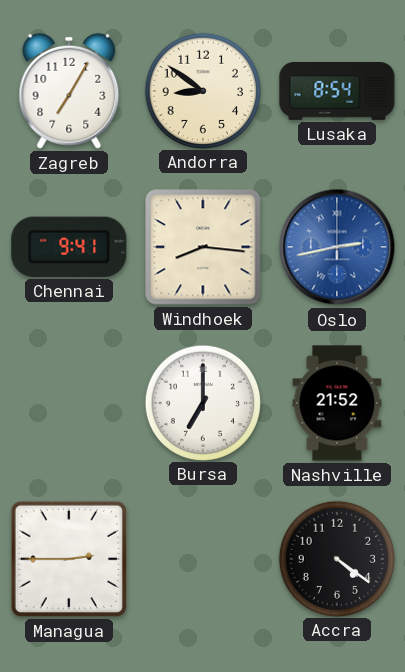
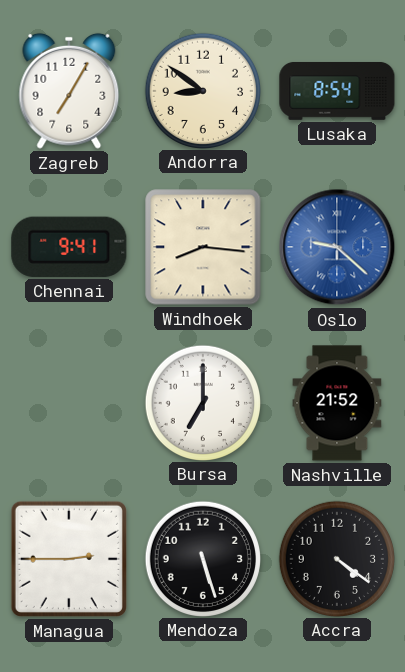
Oslo: 2:43 -> 9:22
Mendoza: none -> 5:27
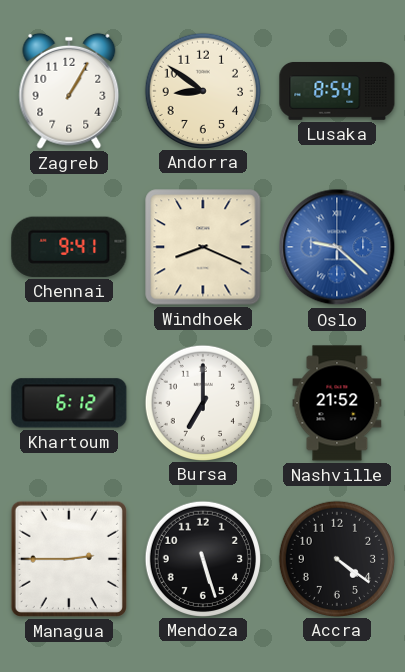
Zagreb: 7:05 -> 1:05
Windhoek: 8:16 -> 8:19
Khartoum: none -> 6:12
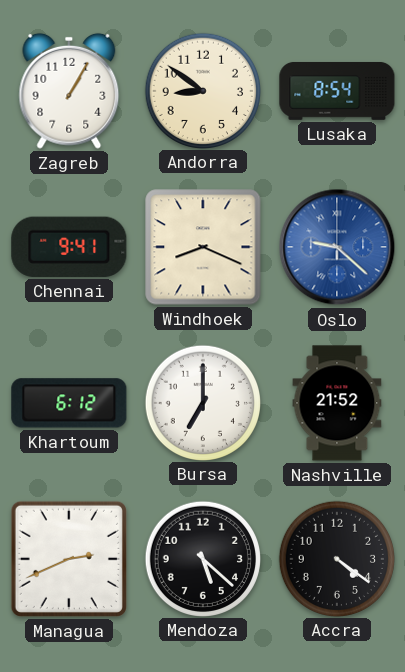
Managua: 2:45 -> 2:41
Mendoza: 5:27 -> 5:22
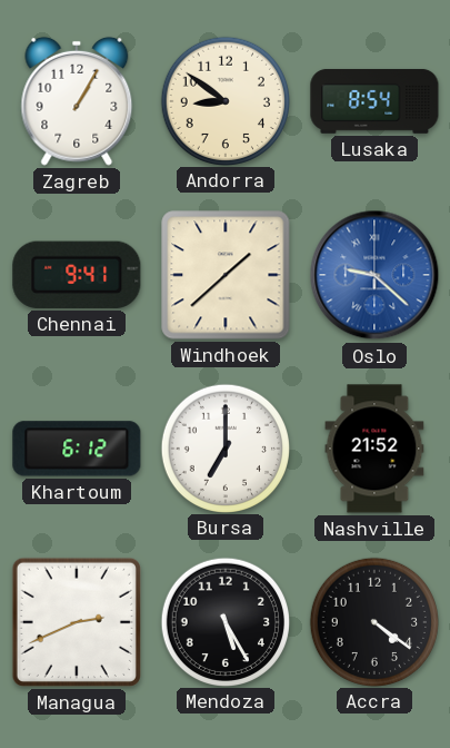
Windhoek: 8:19 -> 1:38
Mendoza: 5:22 -> 5:25
